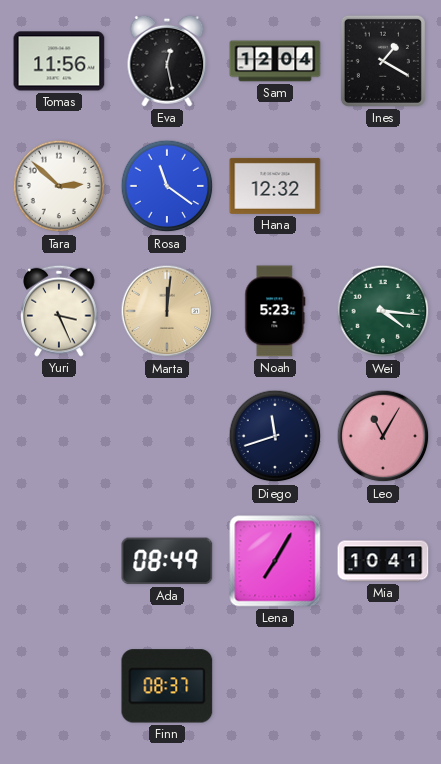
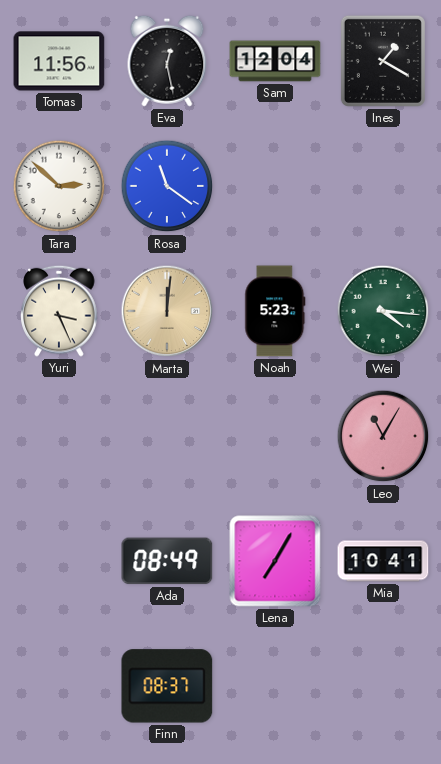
Hana: 12:32 -> none
Diego: 11:42 -> none
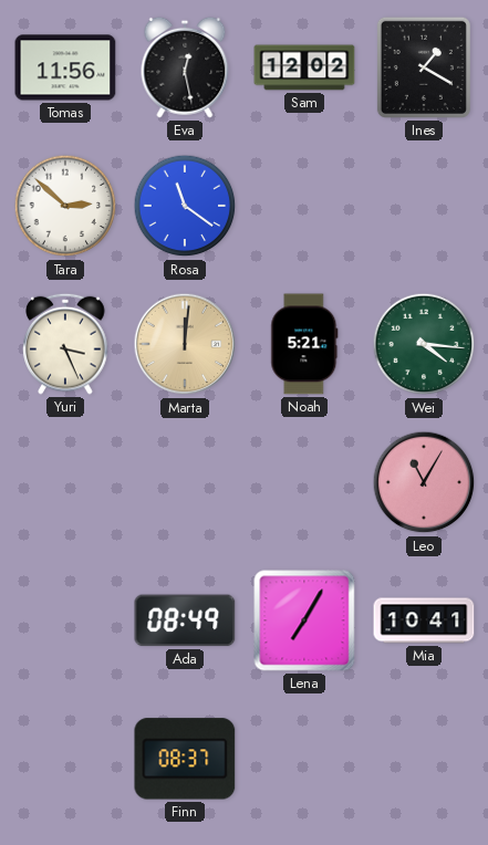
Sam: 12:04 -> 12:02
Noah: 5:23 -> 5:21
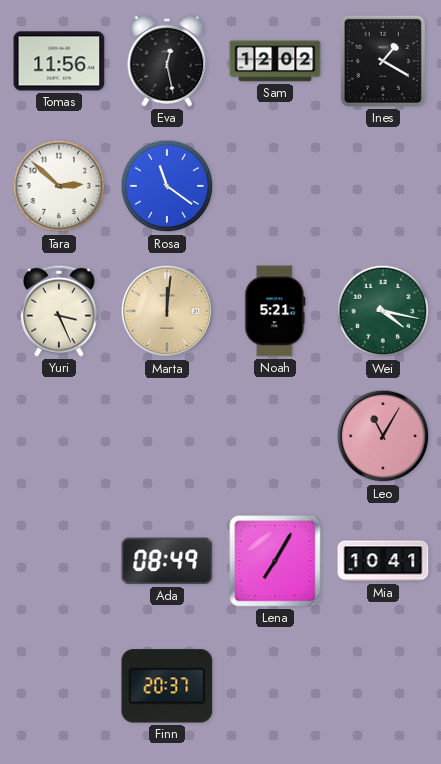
Wei: 4:16 -> 4:17
Finn: 08:37 -> 20:37
